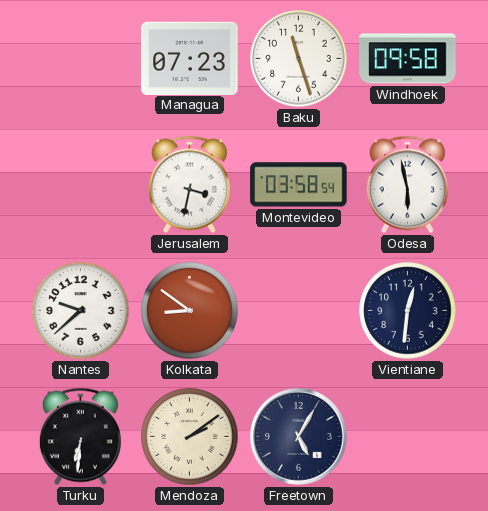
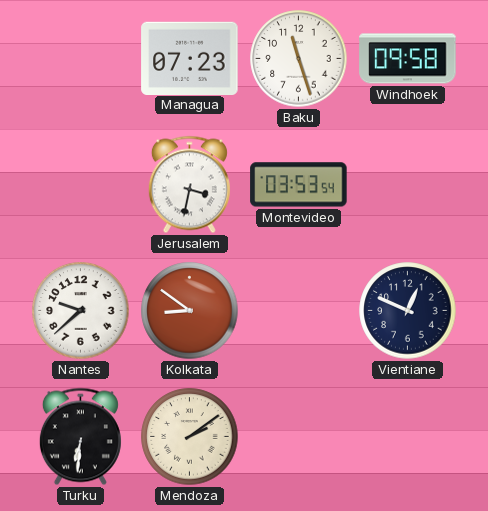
Montevideo: 03:58 -> 03:53
Odesa: 5:58 -> none
Vientiane: 12:31 -> 12:49
Freetown: 5:05 -> none
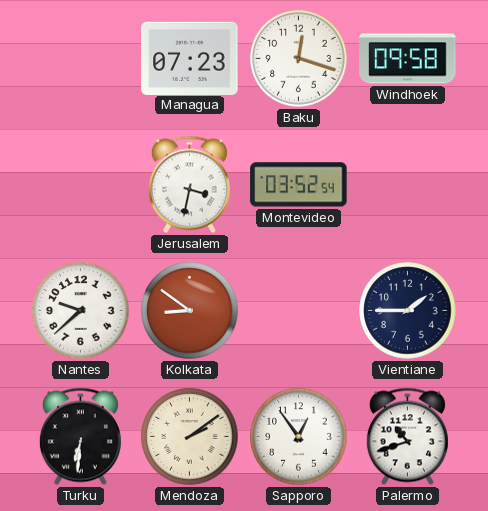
Baku: 11:27 -> 12:18
Montevideo: 03:53 -> 03:52
Vientiane: 12:49 -> 1:45
Sapporo: none -> 12:54
Palermo: none -> 10:42
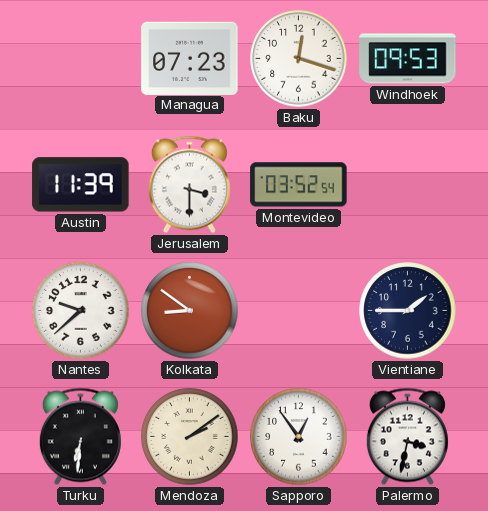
Windhoek: 09:58 -> 09:53
Austin: none -> 11:39
Jerusalem: 3:32 -> 3:30
Palermo: 10:42 -> 3:32
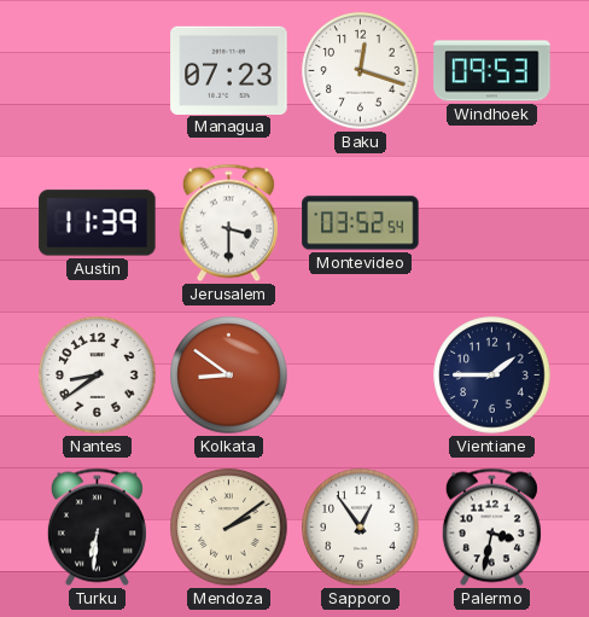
Nantes: 9:38 -> 8:39
